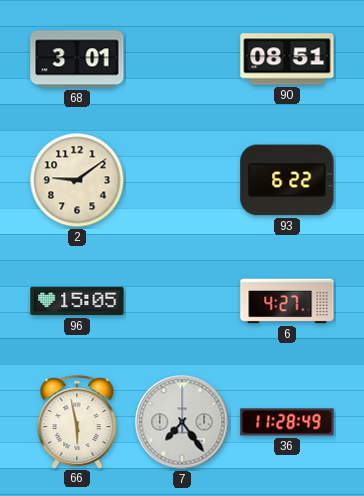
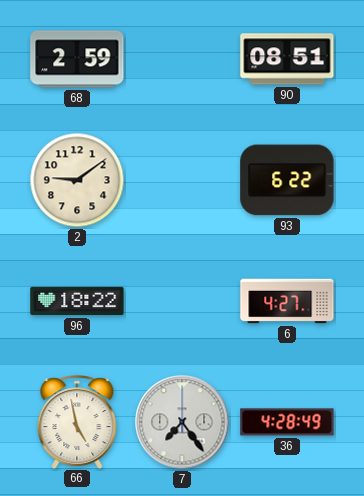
68: 3:01 -> 2:59
96: 15:05 -> 18:22
66: 5:58 -> 4:58
36: 11:28 -> 4:28
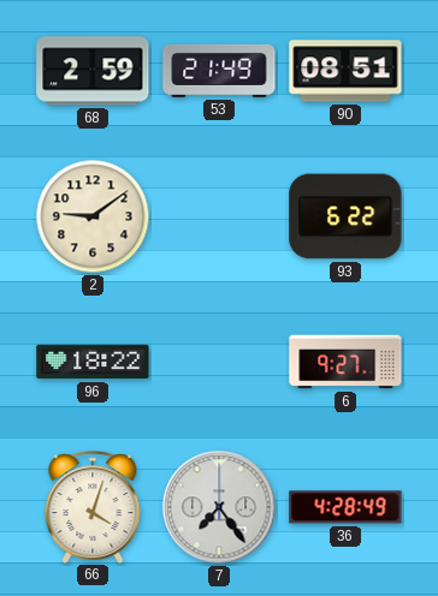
53: none -> 21:49
6: 4:27 -> 9:27
66: 4:58 -> 4:03
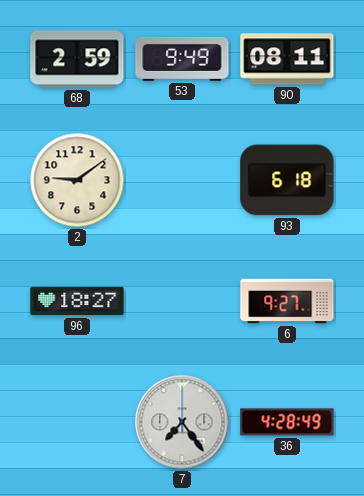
53: 21:49 -> 9:49
90: 08:51 -> 08:11
93: 6:22 -> 6:18
96: 18:22 -> 18:27
66: 4:03 -> none
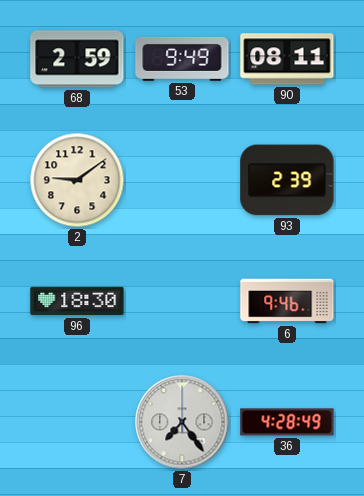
93: 6:18 -> 2:39
96: 18:27 -> 18:30
6: 9:27 -> 9:46
